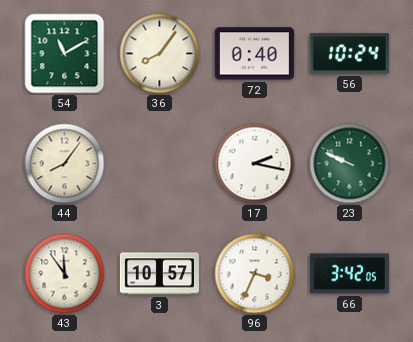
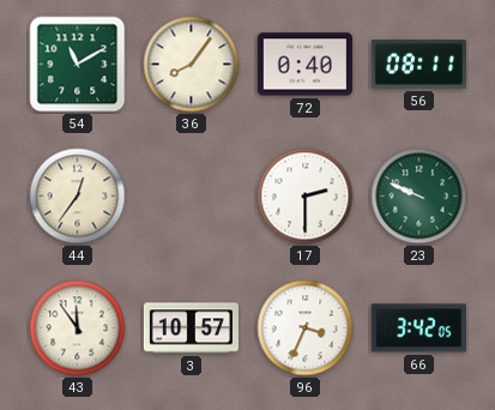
56: 10:24 -> 08:11
44: 8:06 -> 12:36
17: 2:17 -> 2:30
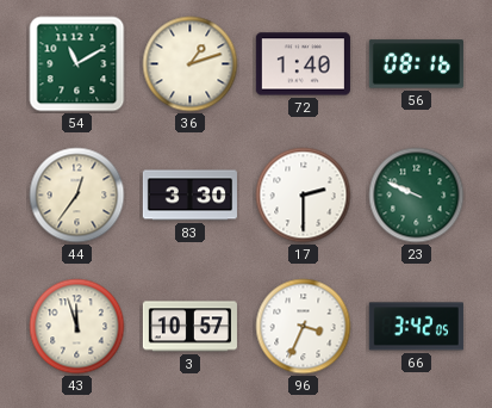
36: 8:06 -> 1:12
72: 0:40 -> 1:40
56: 08:11 -> 08:16
83: none -> 3:30
43: 11:54 -> 11:57
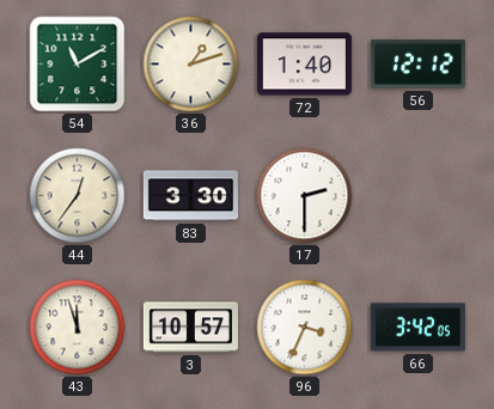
56: 08:16 -> 12:12
23: 9:49 -> none
